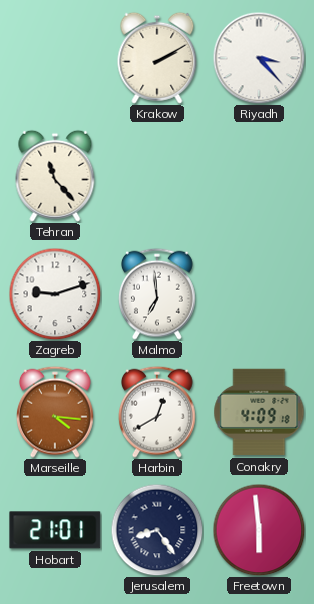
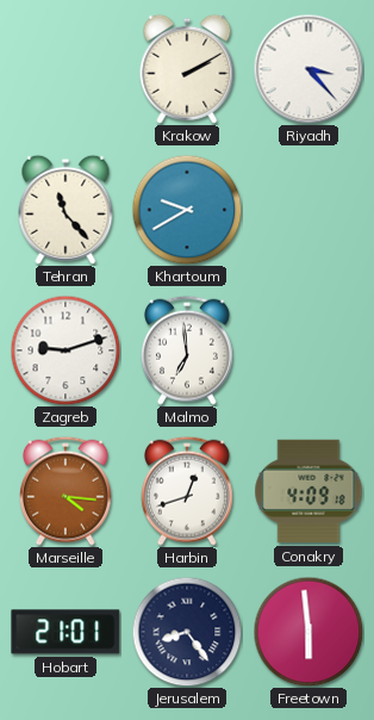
Khartoum: none -> 9:40
Harbin: 12:40 -> 12:42
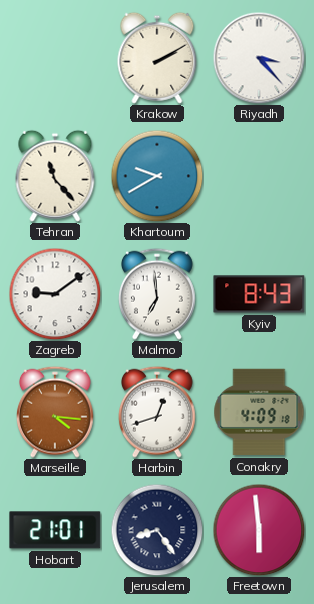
Zagreb: 9:12 -> 9:09
Kyiv: none -> 8:43
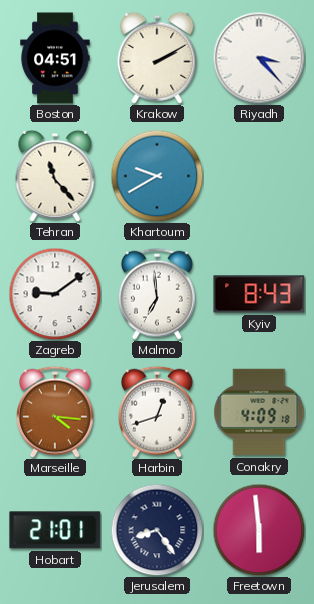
Boston: none -> 04:51
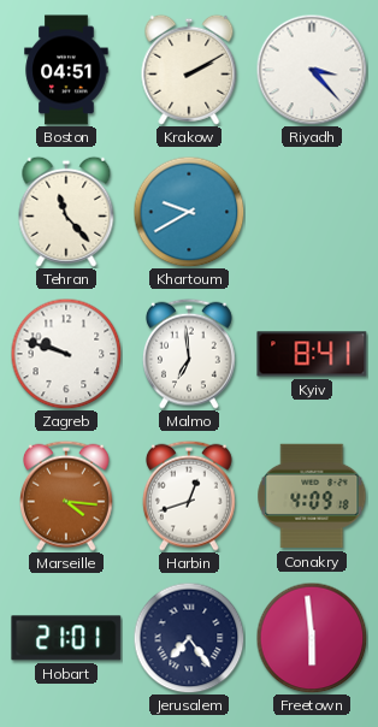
Zagreb: 9:09 -> 9:48
Kyiv: 8:43 -> 8:41
Jerusalem: 8:24 -> 7:24
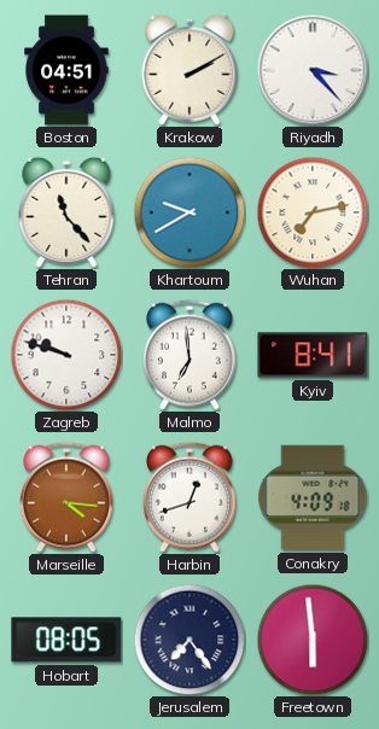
Wuhan: none -> 7:13
Hobart: 21:01 -> 08:05
